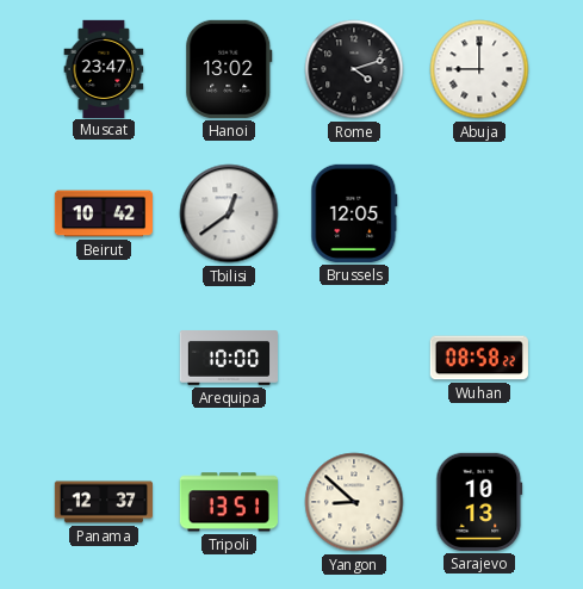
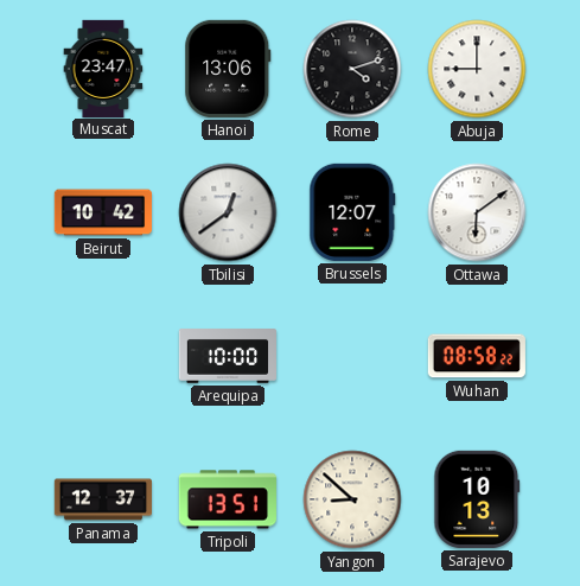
Hanoi: 13:02 -> 13:06
Brussels: 12:05 -> 12:07
Ottawa: none -> 6:09
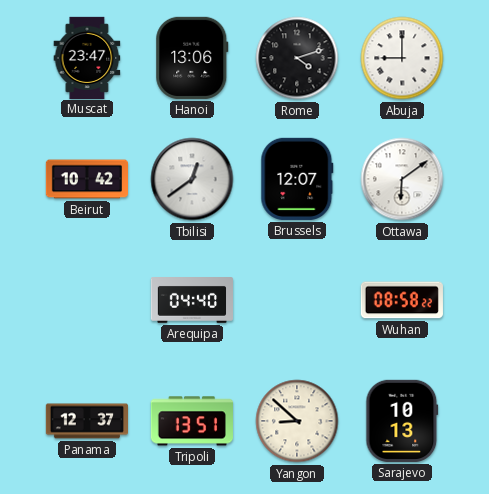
Arequipa: 10:00 -> 04:40
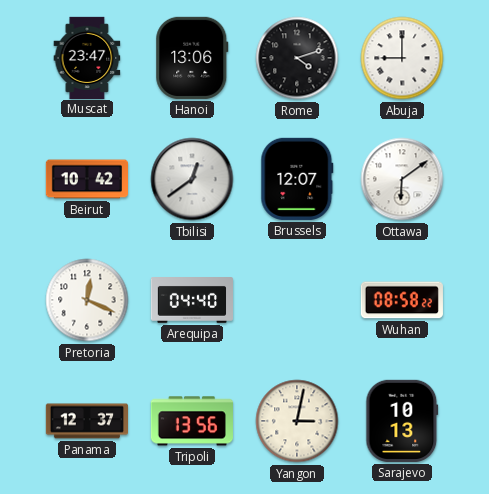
Pretoria: none -> 12:19
Tripoli: 13:51 -> 13:56
Yangon: 8:52 -> 3:02
